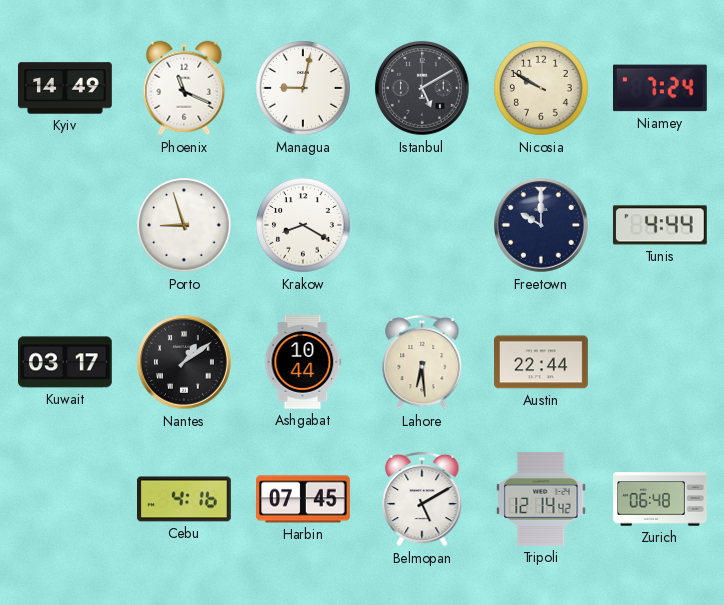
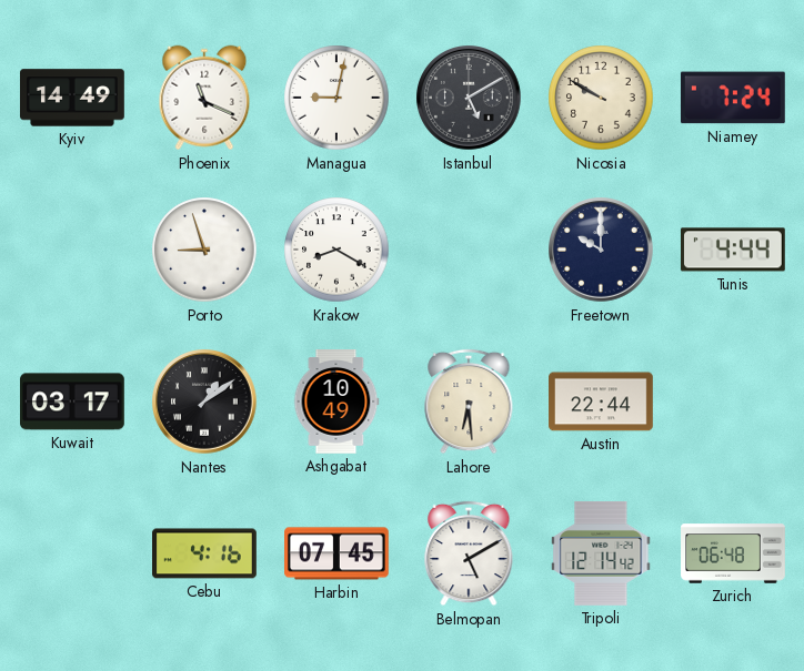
Ashgabat: 10:44 -> 10:49
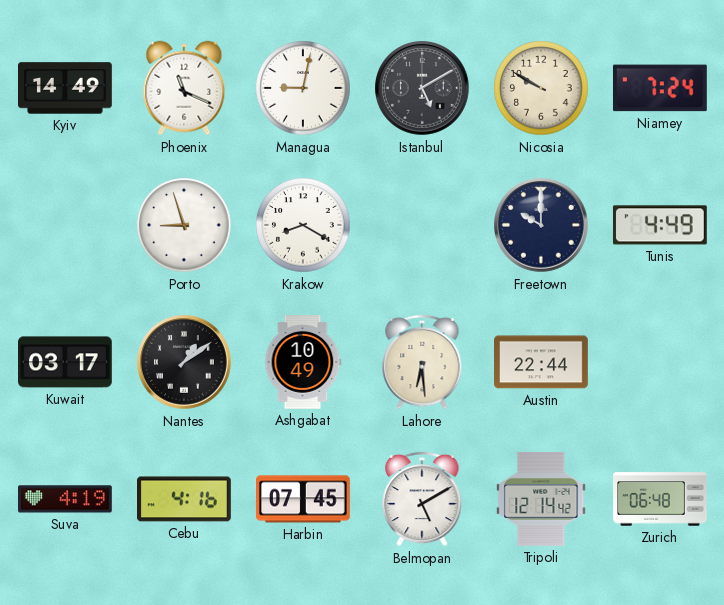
Tunis: 4:44 -> 4:49
Suva: none -> 4:19
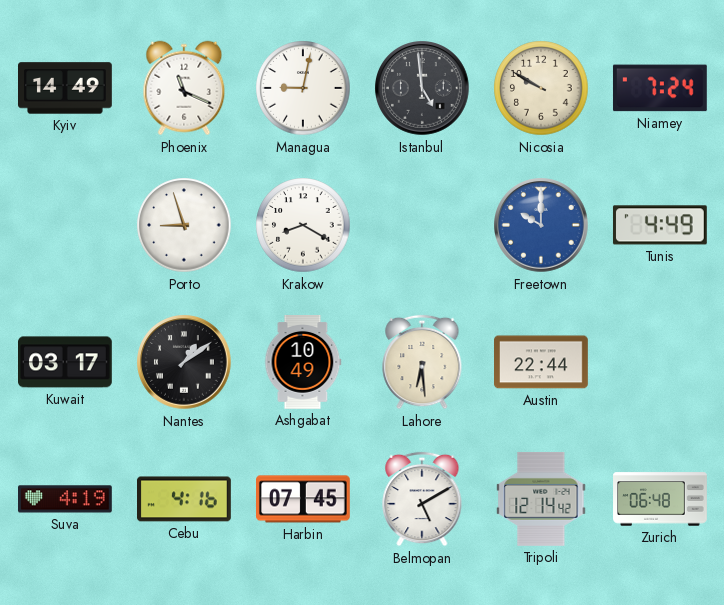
Istanbul: 5:10 -> 4:59
Freetown dial: navy -> blue
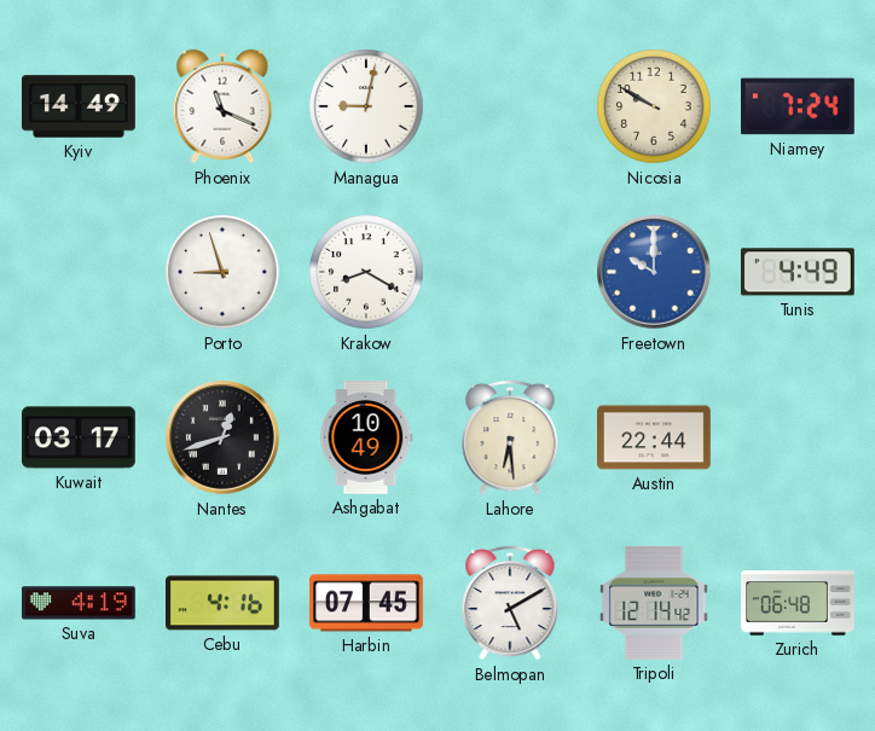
Istanbul: 4:59 -> none
Nantes: 1:09 -> 12:42
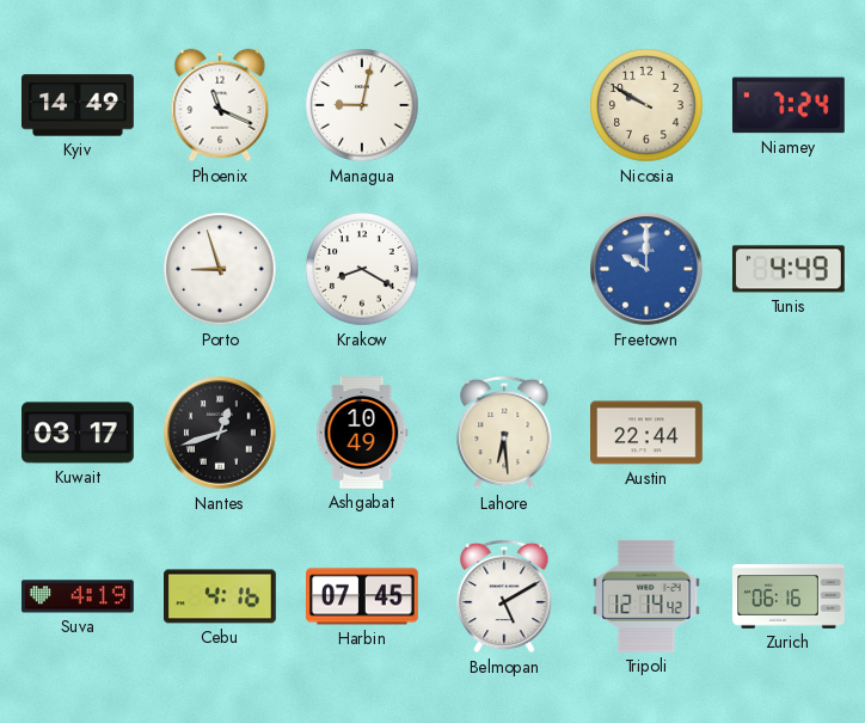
Zurich: 06:48 -> 06:16
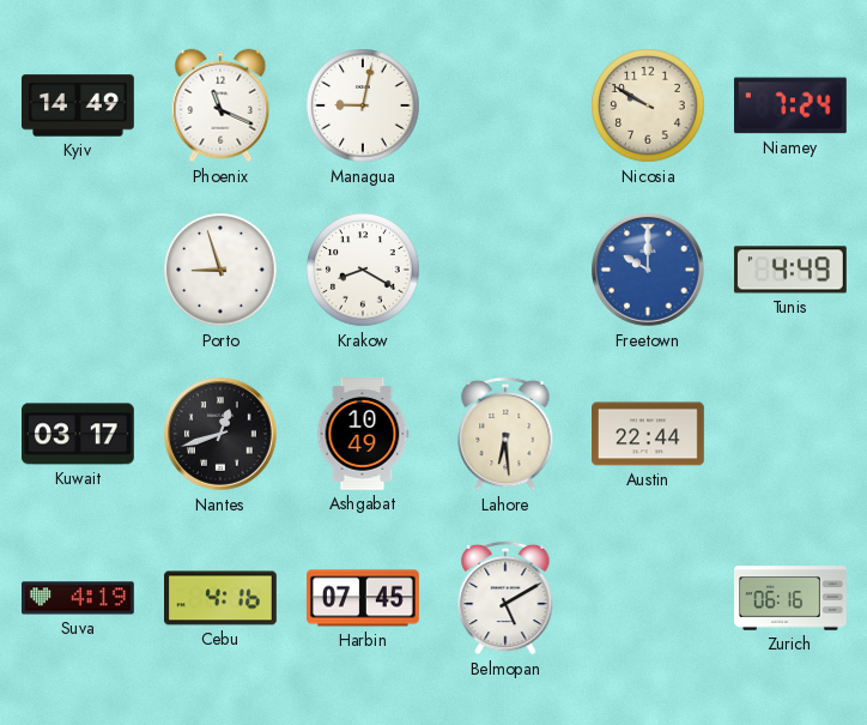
Tripoli: 12:14 -> none
